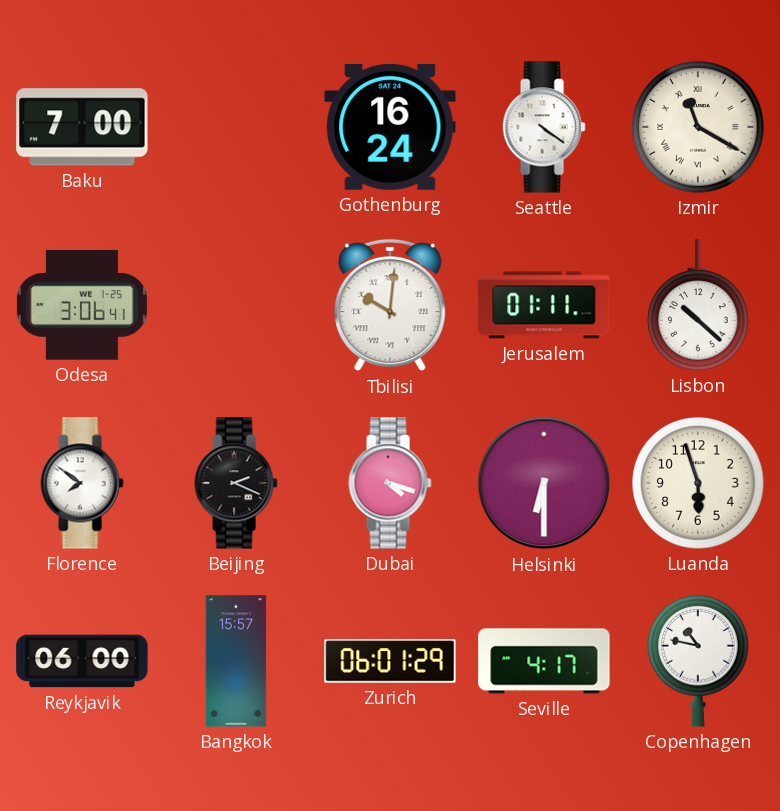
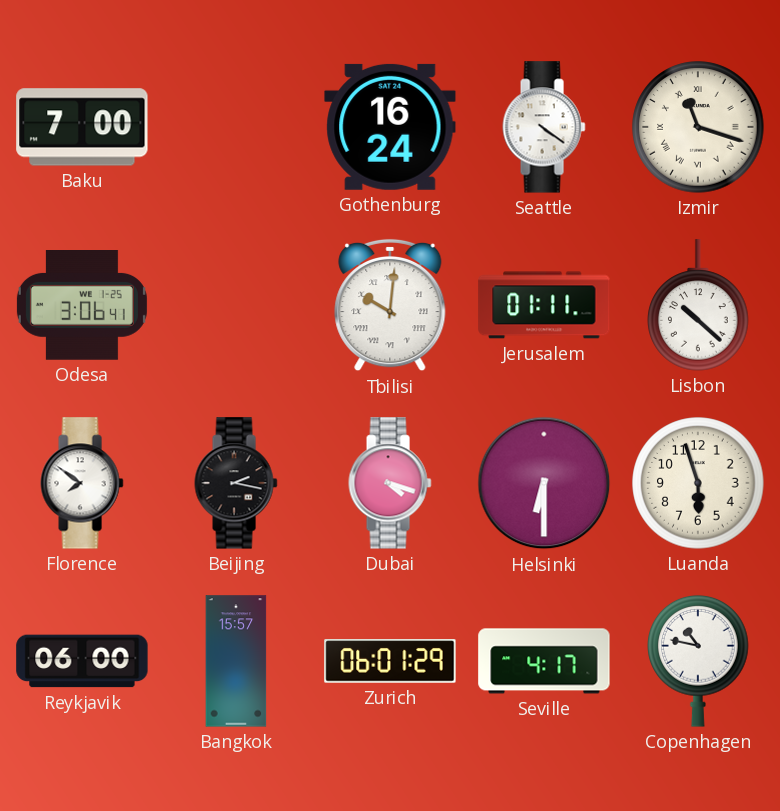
Izmir: 11:20 -> 11:18
Beijing: 2:19 -> 2:17
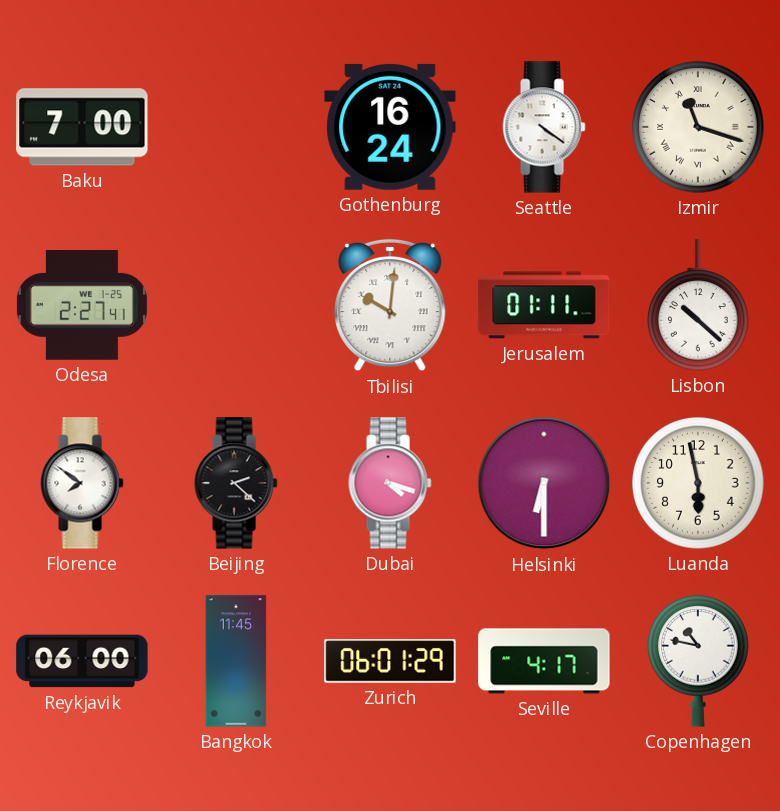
Odesa: 3:06 -> 2:27
Beijing: 2:17 -> 2:22
Luanda: 5:57 -> 5:58
Bangkok: 15:57 -> 11:45
